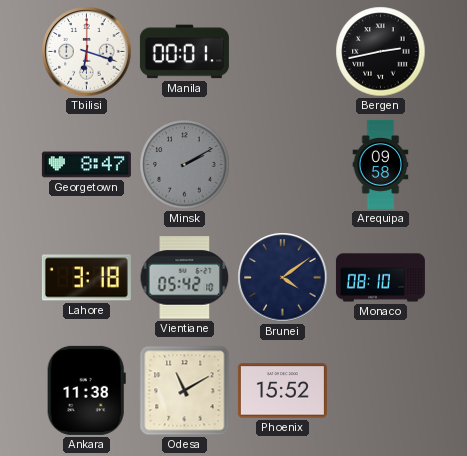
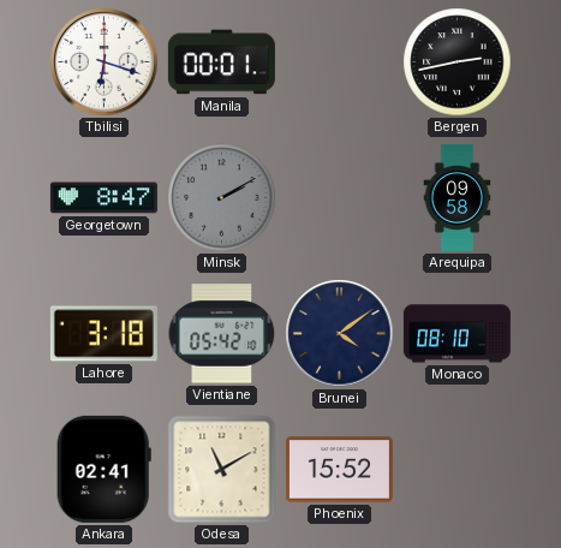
Ankara: 11:38 -> 02:41
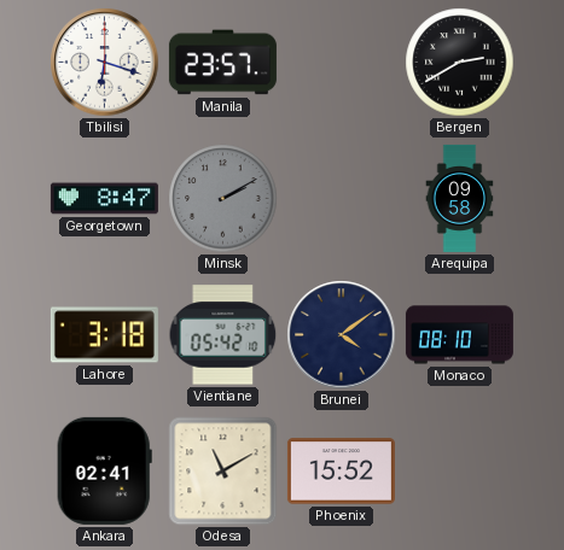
Manila: 00:01 -> 23:57
Bergen: 2:43 -> 2:40
